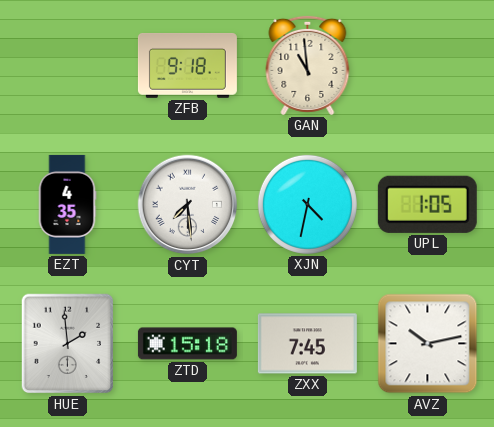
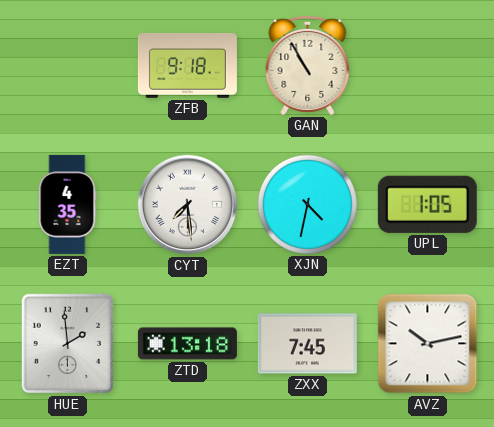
GAN: 10:59 -> 10:55
ZTD: 15:18 -> 13:18
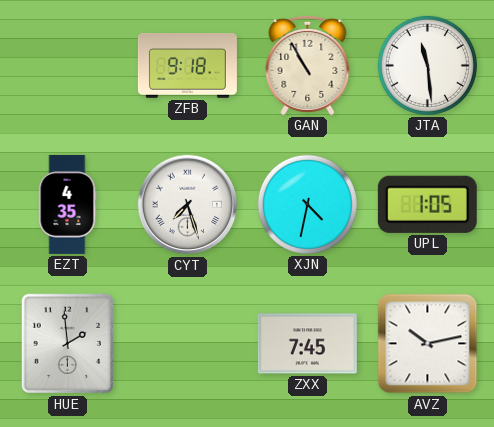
JTA: none -> 11:29
CYT: 7:29 -> 7:27
ZTD: 13:18 -> none
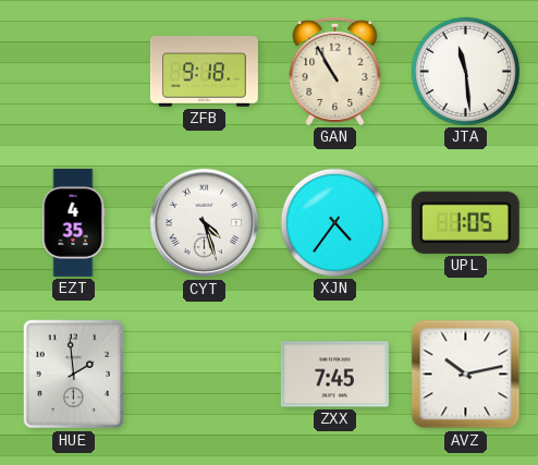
CYT: 7:27 -> 4:27
XJN: 4:32 -> 4:36
